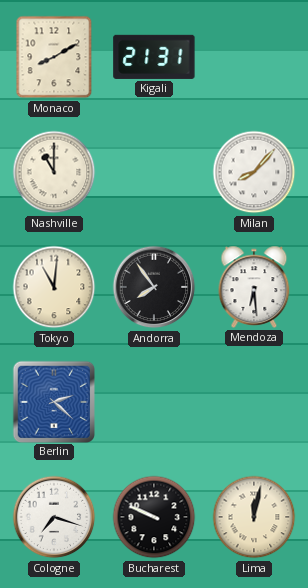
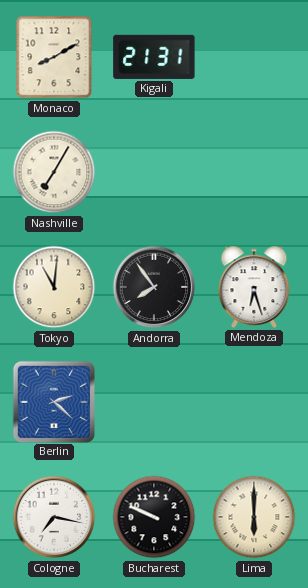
Nashville: 11:00 -> 7:05
Milan: 8:07 -> none
Mendoza: 6:29 -> 6:27
Cologne: 7:18 -> 7:17
Lima: 12:02 -> 6:00
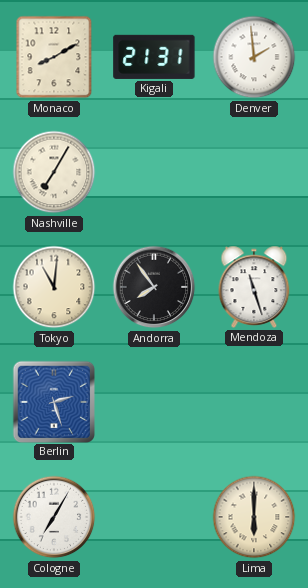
Denver: none -> 1:59
Mendoza: 6:27 -> 11:27
Berlin: 2:22 -> 2:27
Cologne: 7:17 -> 7:05
Bucharest: 9:49 -> none
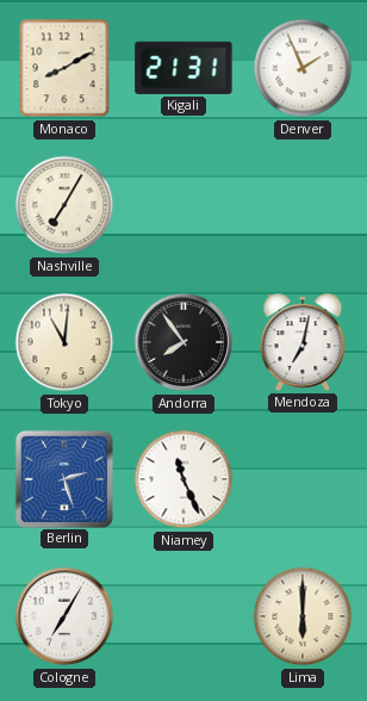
Denver: 1:59 -> 1:56
Mendoza: 11:27 -> 7:02
Niamey: none -> 11:26
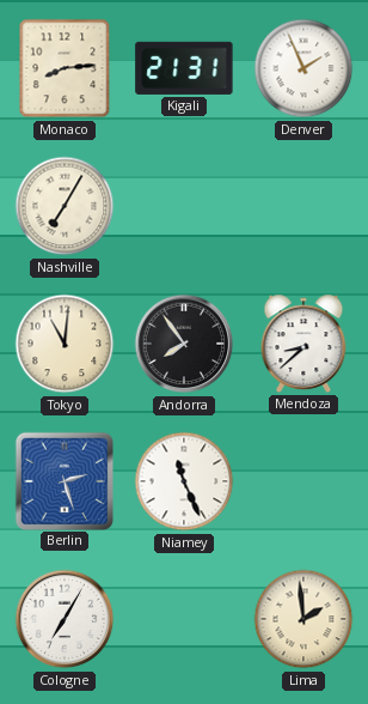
Monaco: 8:10 -> 8:14
Mendoza: 7:02 -> 8:38
Lima: 6:00 -> 1:59
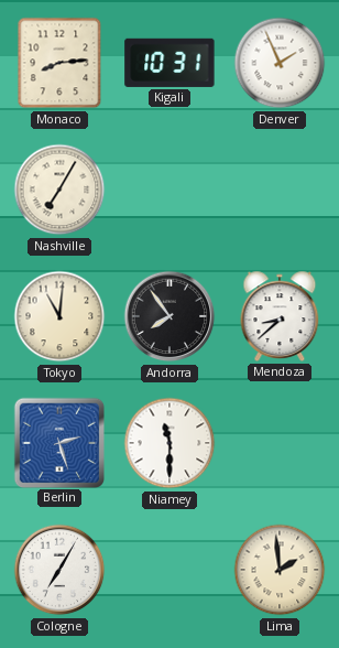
Kigali: 21:31 -> 10:31
Niamey: 11:26 -> 11:30
